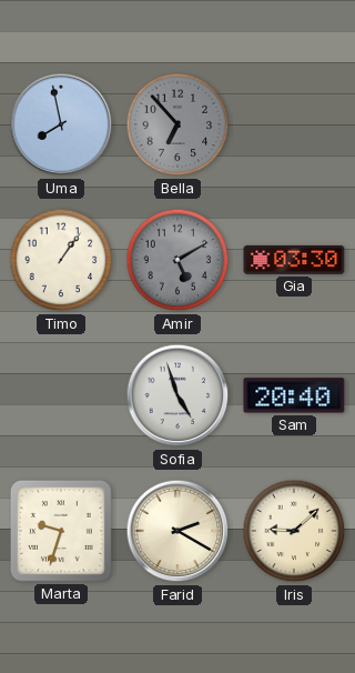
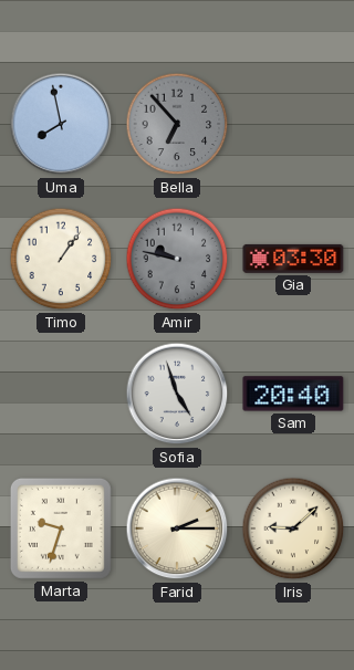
Amir: 5:10 -> 9:47
Farid: 2:20 -> 2:15
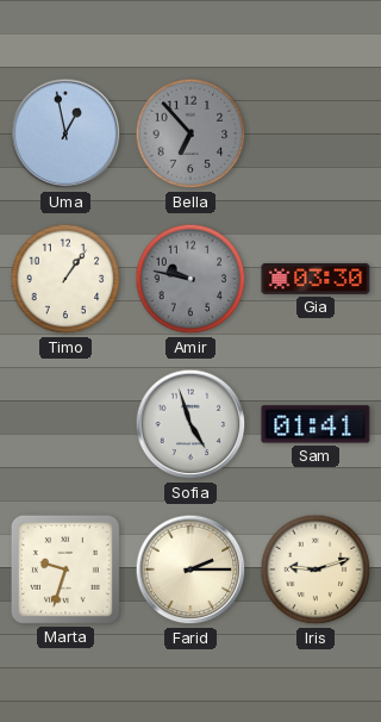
Uma: 7:58 -> 12:58
Sam: 20:40 -> 01:41
Iris: 9:08 -> 9:12
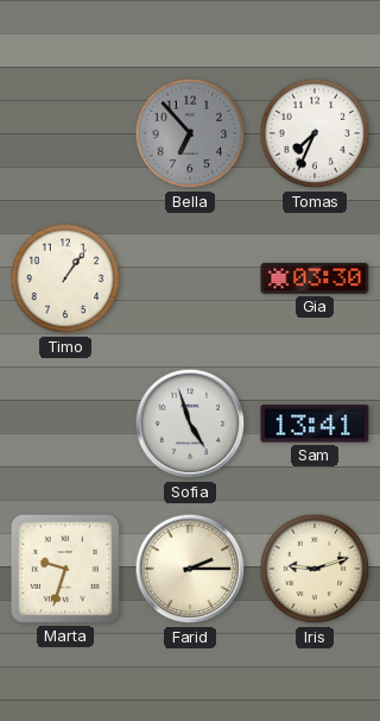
Uma: 12:58 -> none
Tomas: none -> 7:34
Amir: 9:47 -> none
Sam: 01:41 -> 13:41
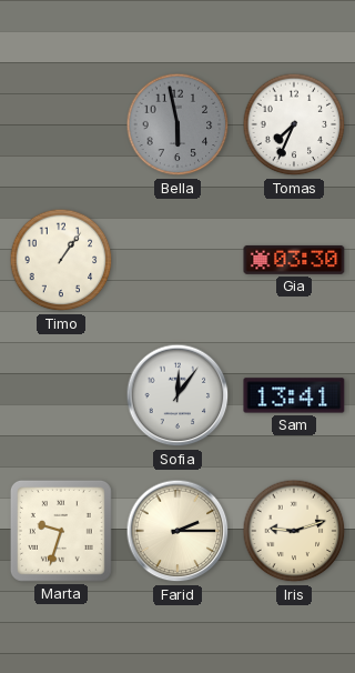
Bella: 6:53 -> 5:58
Sofia: 4:57 -> 12:06
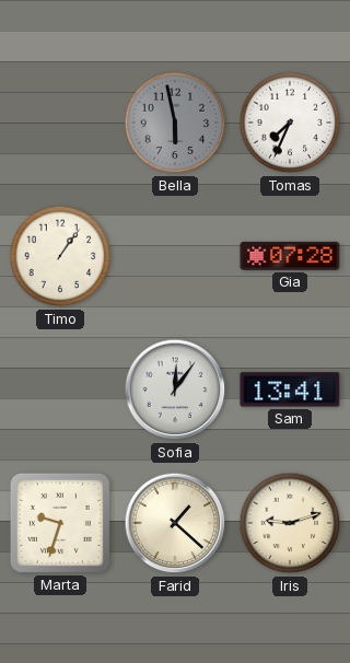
Gia: 03:30 -> 07:28
Farid: 2:15 -> 1:22
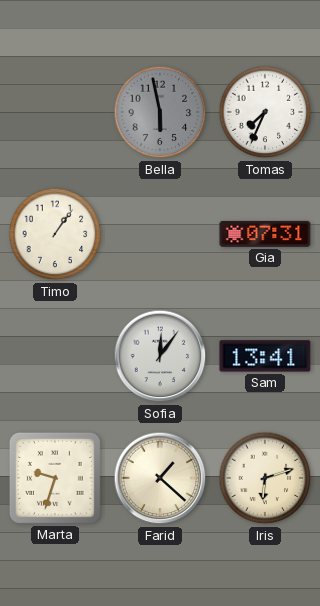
Gia: 07:28 -> 07:31
Iris: 9:12 -> 6:12
